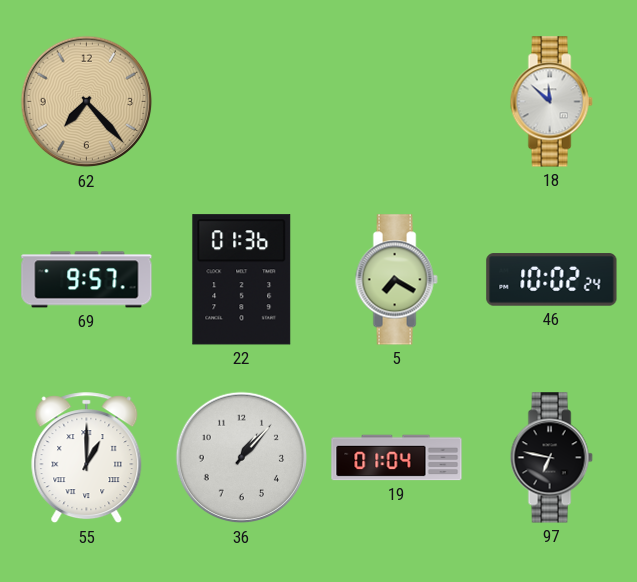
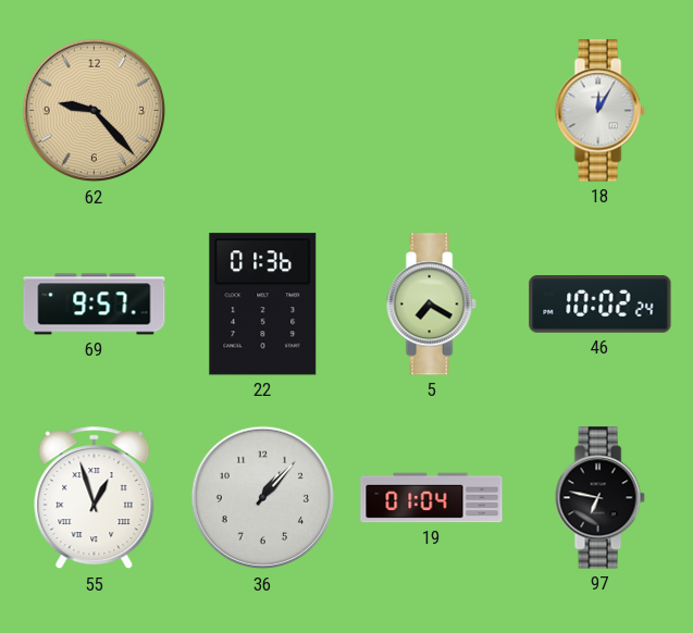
62: 7:23 -> 9:23
18: 11:52 -> 12:05
55: 1:00 -> 12:57
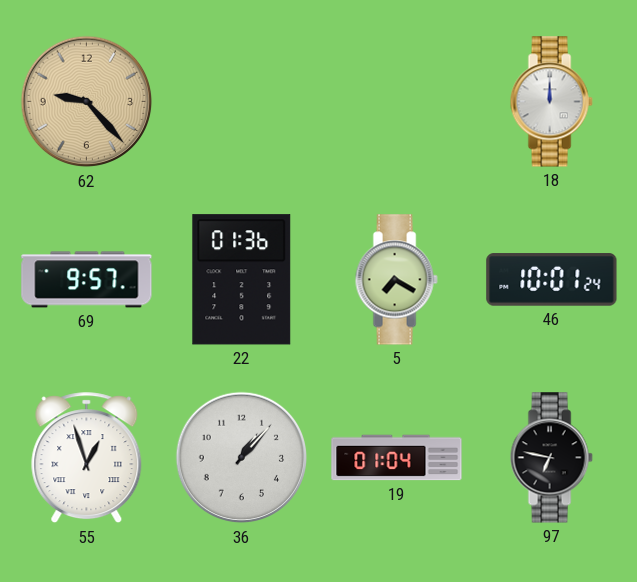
18: 12:05 -> 12:00
46: 10:02 -> 10:01
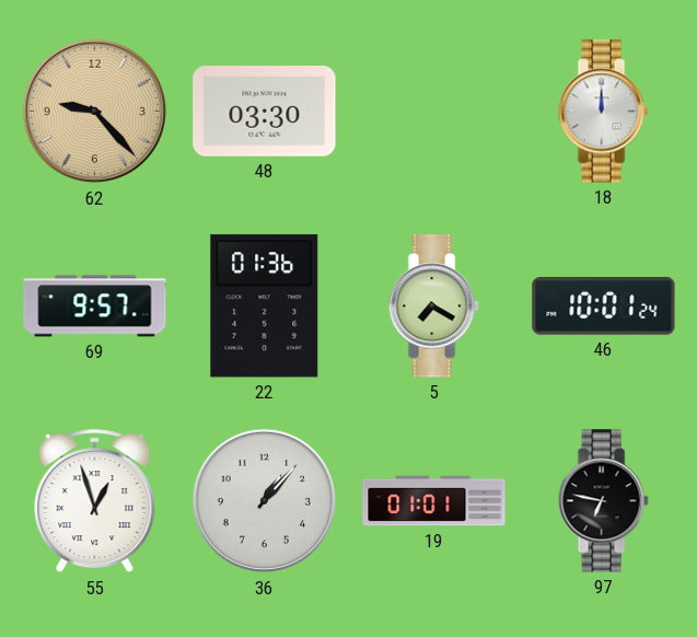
48: none -> 03:30
19: 01:04 -> 01:01
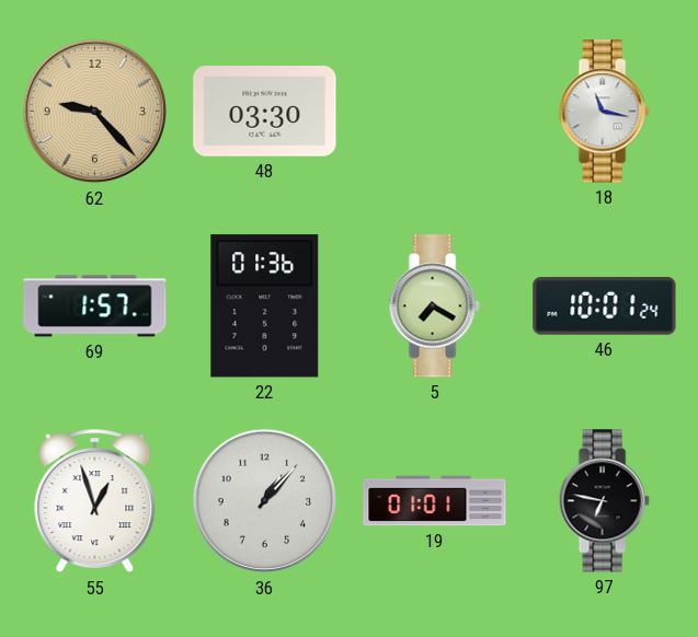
18: 12:00 -> 11:17
69: 9:57 -> 1:57
